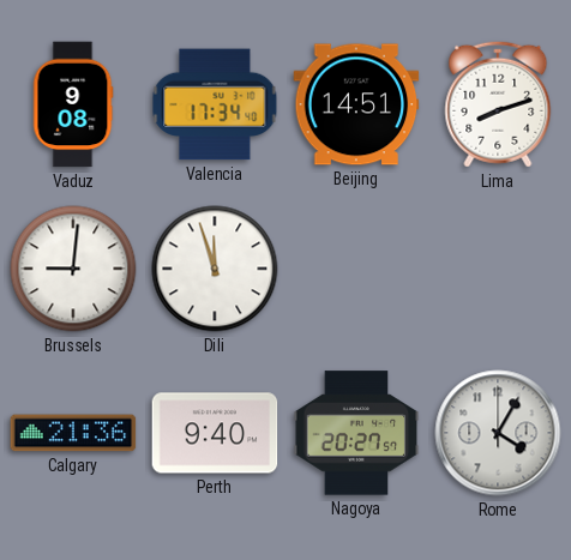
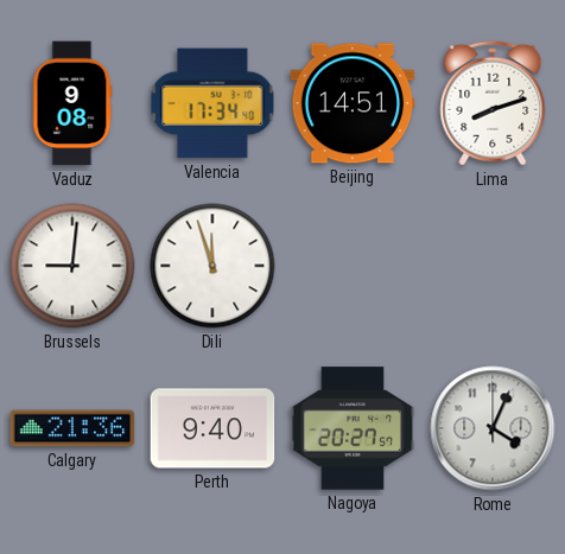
Rome: 4:05 -> 4:04
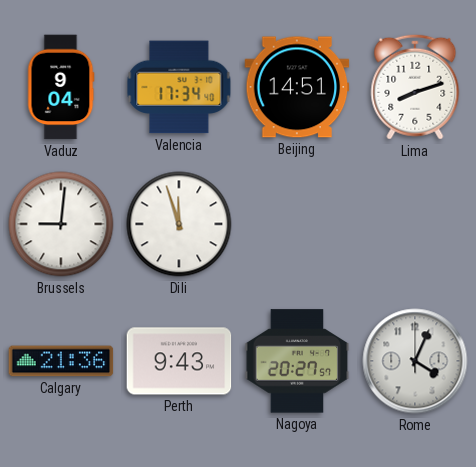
Vaduz: 9:08 -> 9:04
Perth: 9:40 -> 9:43
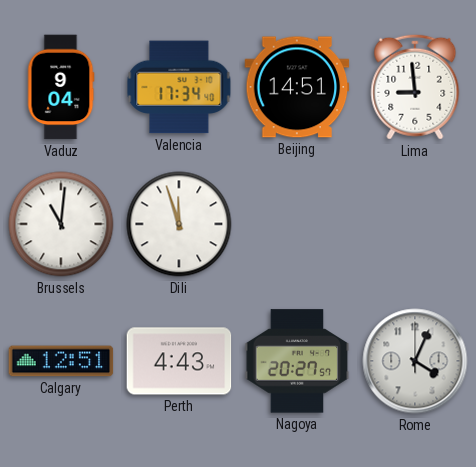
Lima: 8:12 -> 8:59
Brussels: 9:01 -> 11:01
Calgary: 21:36 -> 12:51
Perth: 9:43 -> 4:43
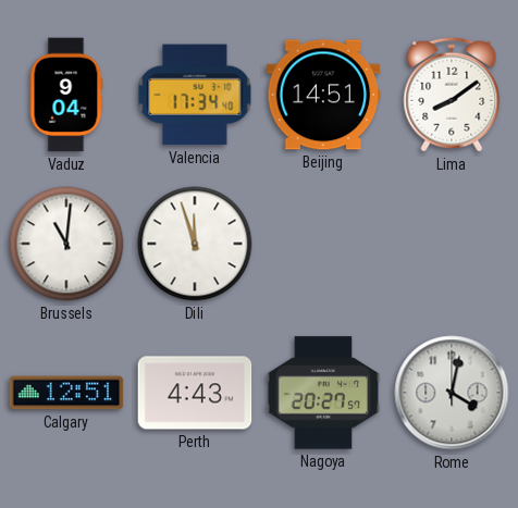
Lima: 8:59 -> 8:09
Rome: 4:04 -> 4:02
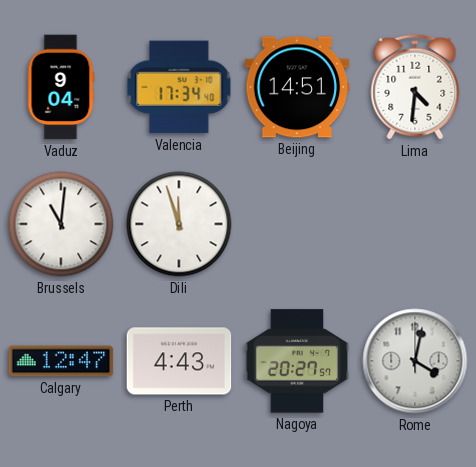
Lima: 8:09 -> 4:31
Calgary: 12:51 -> 12:47
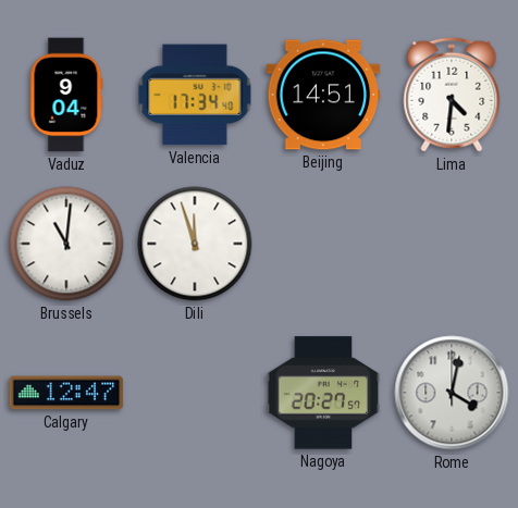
Perth: 4:43 -> none
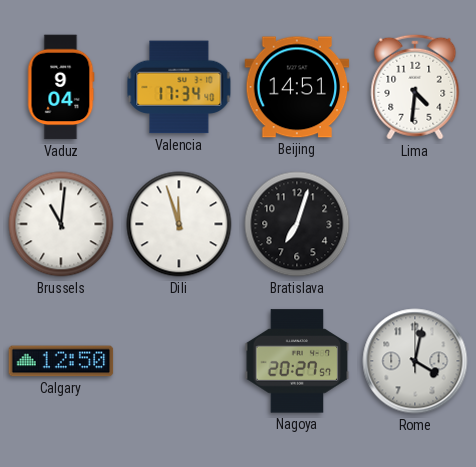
Bratislava: none -> 7:03
Calgary: 12:47 -> 12:50
